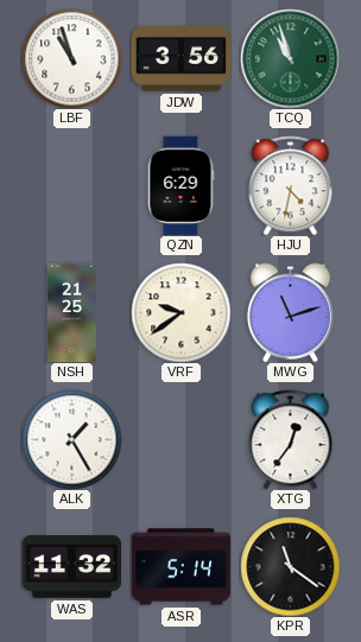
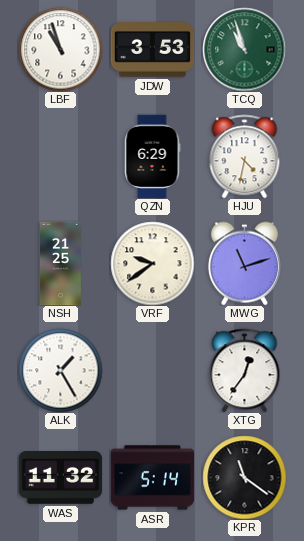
JDW: 3:56 -> 3:53
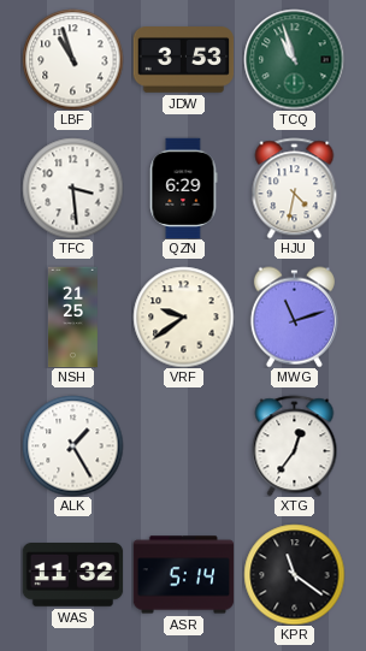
TFC: none -> 3:29
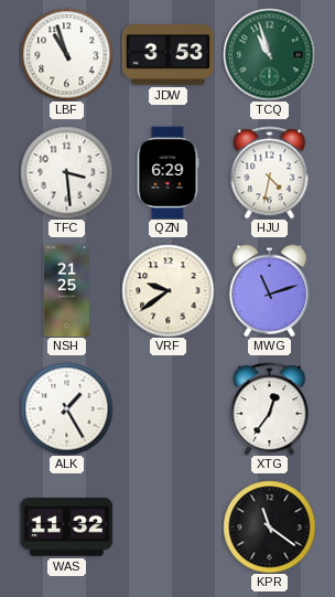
ASR: 5:14 -> none
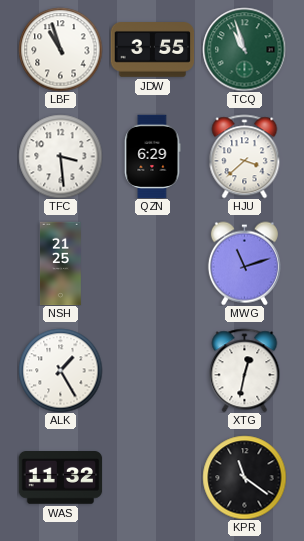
JDW: 3:53 -> 3:55
HJU: 4:32 -> 3:38
VRF: 9:39 -> none
XTG: 12:36 -> 12:32
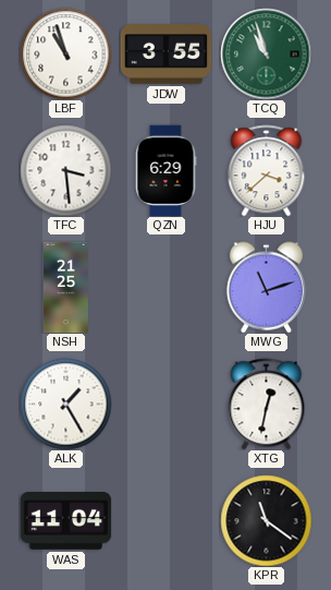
WAS: 11:32 -> 11:04
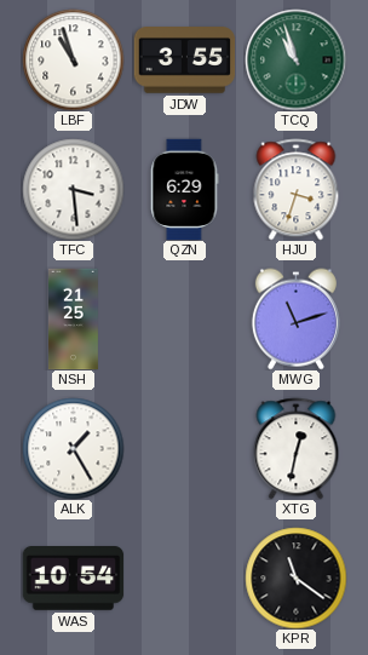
HJU: 3:38 -> 3:33
WAS: 11:04 -> 10:54
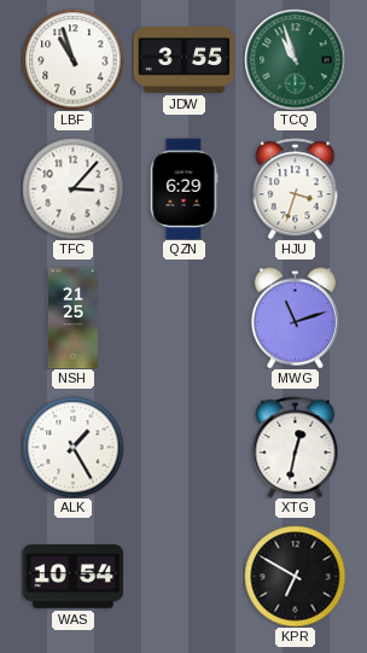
TFC: 3:29 -> 3:07
KPR: 11:21 -> 6:50
